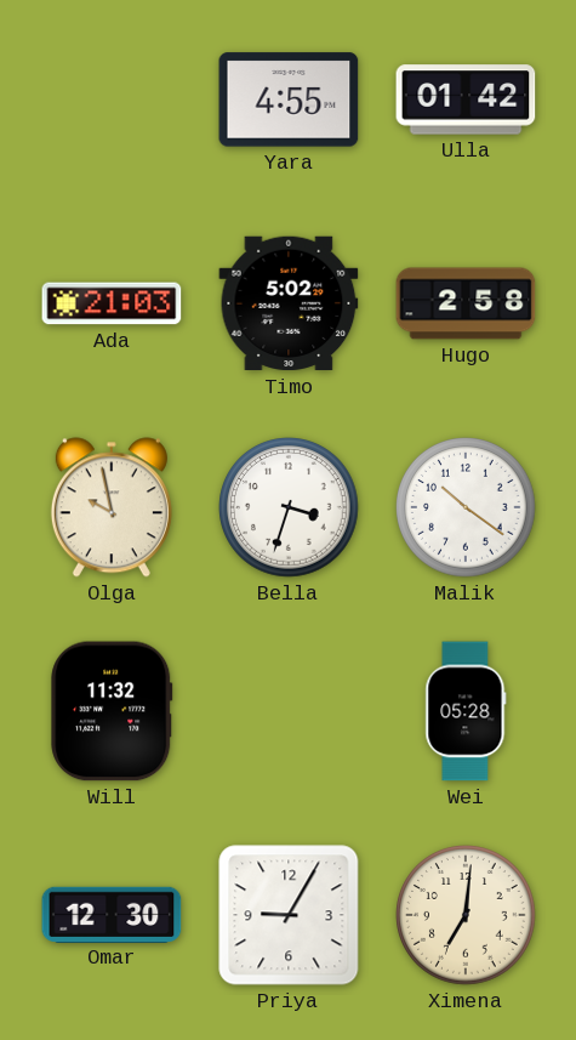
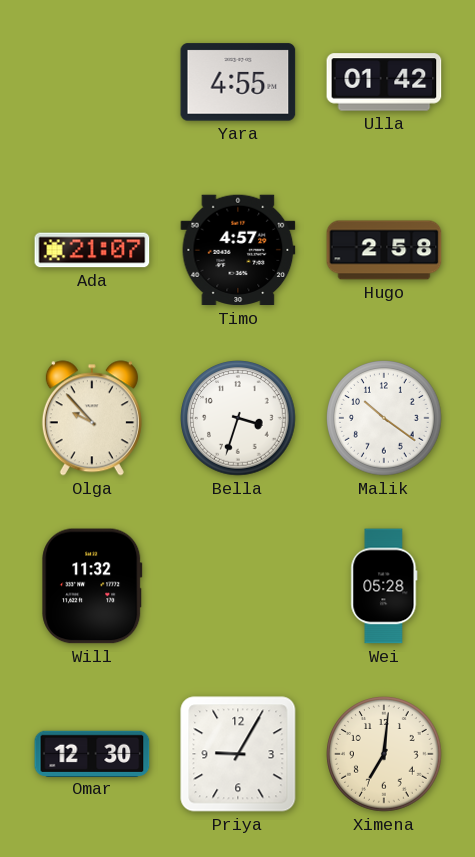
Ada: 21:03 -> 21:07
Timo: 5:02 -> 4:57
Olga: 9:58 -> 9:53
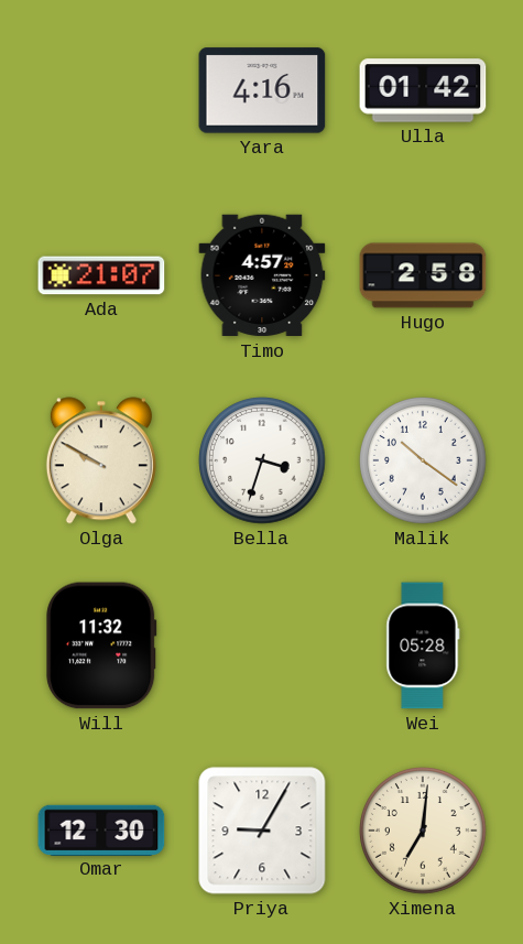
Yara: 4:55 -> 4:16
Olga: 9:53 -> 9:50
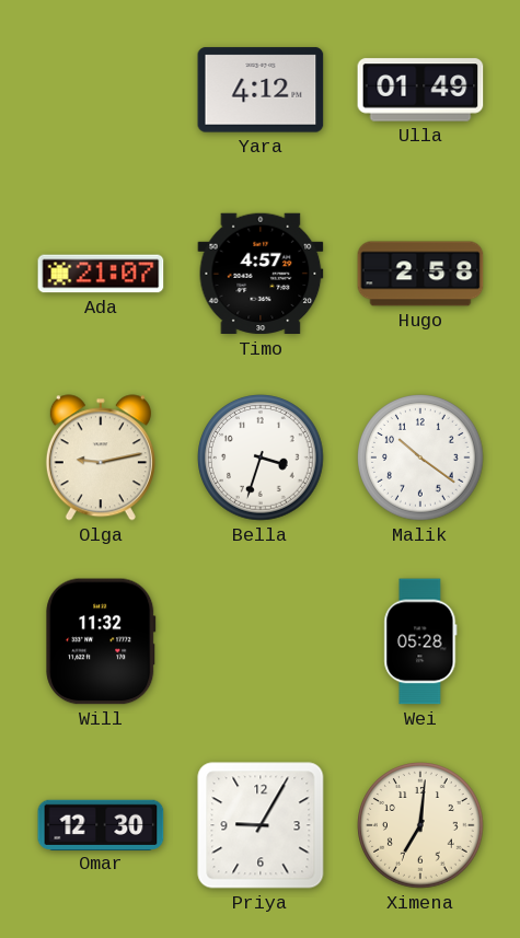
Yara: 4:16 -> 4:12
Ulla: 01:42 -> 01:49
Olga: 9:50 -> 9:13
